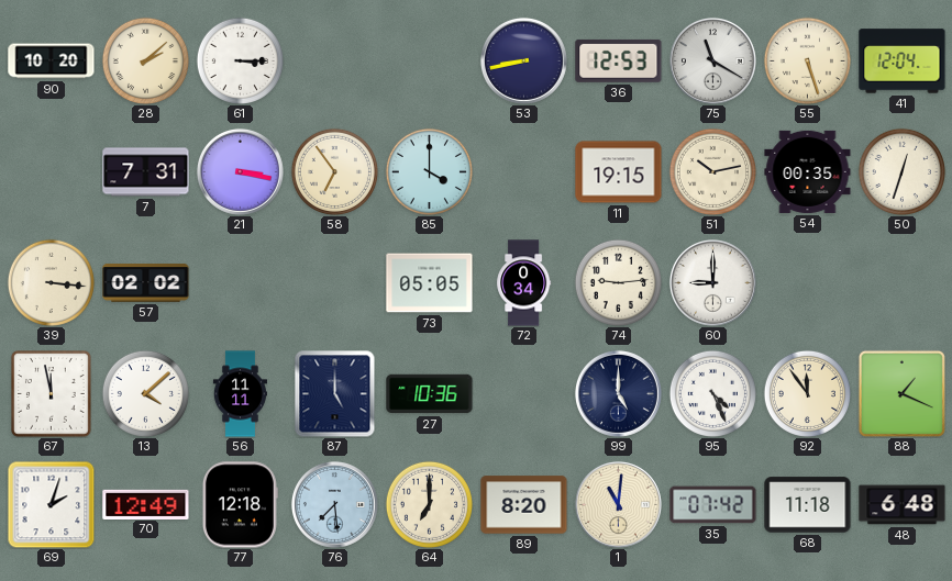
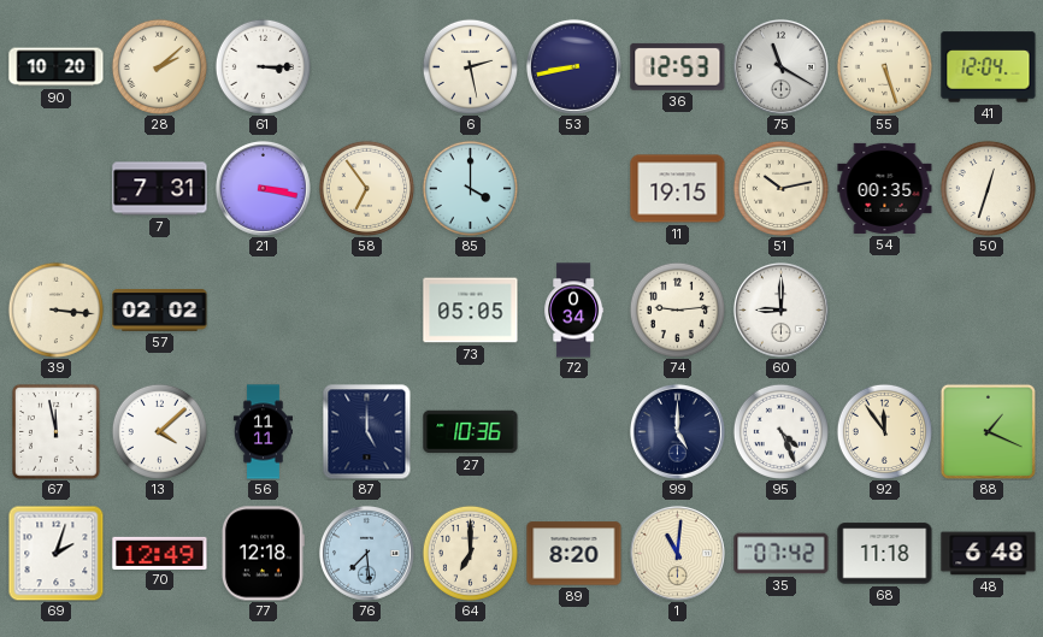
6: none -> 2:28
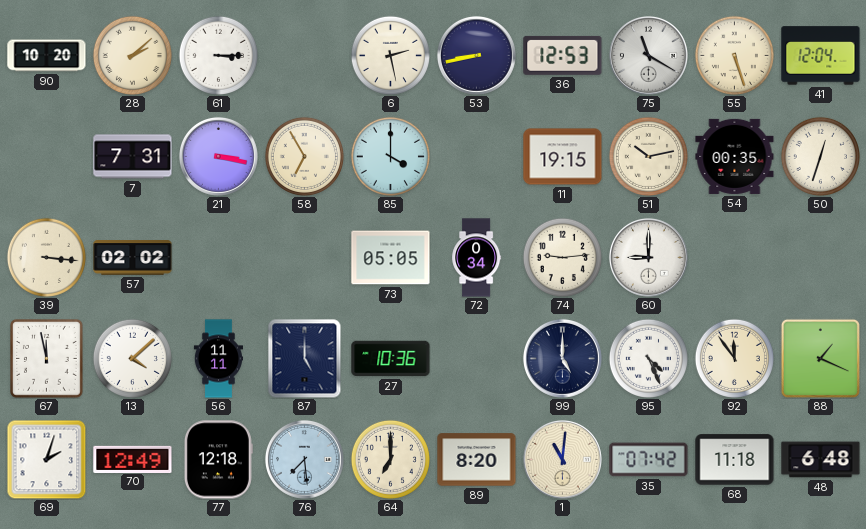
58: 6:54 -> 6:55
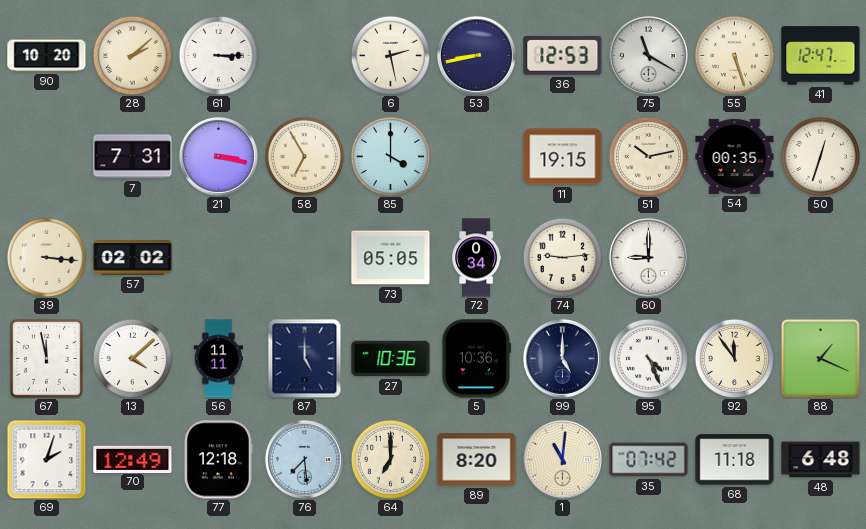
41: 12:04 -> 12:47
5: none -> 10:36
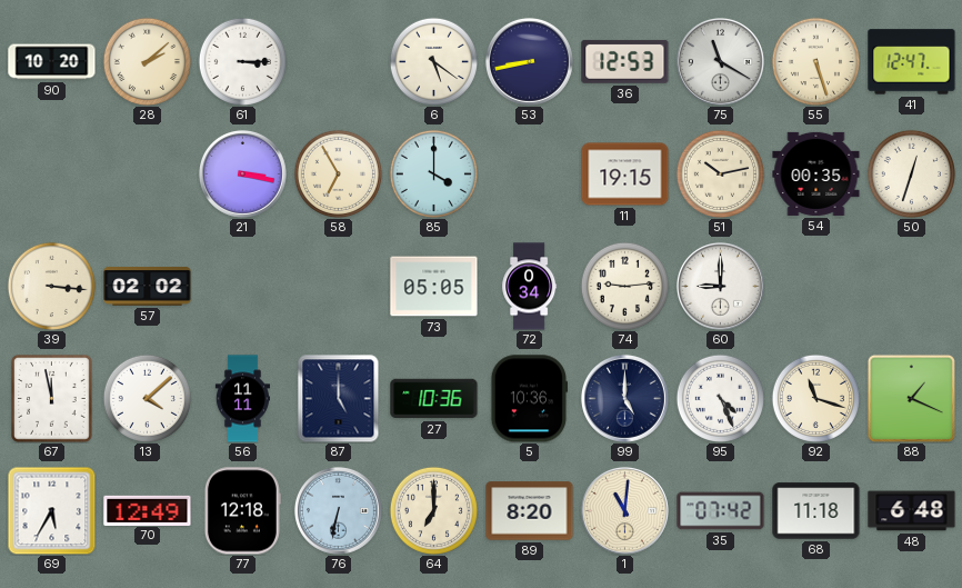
6: 2:28 -> 5:21
7: 7:31 -> none
92: 11:54 -> 11:18
69: 2:03 -> 5:35
76: 7:29 -> 6:32
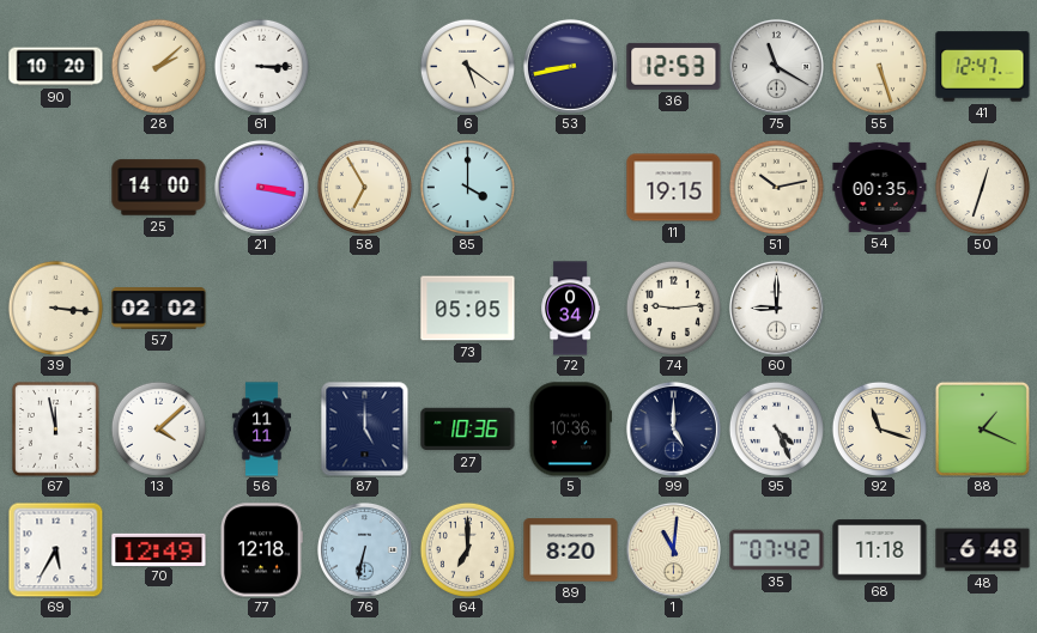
25: none -> 14:00
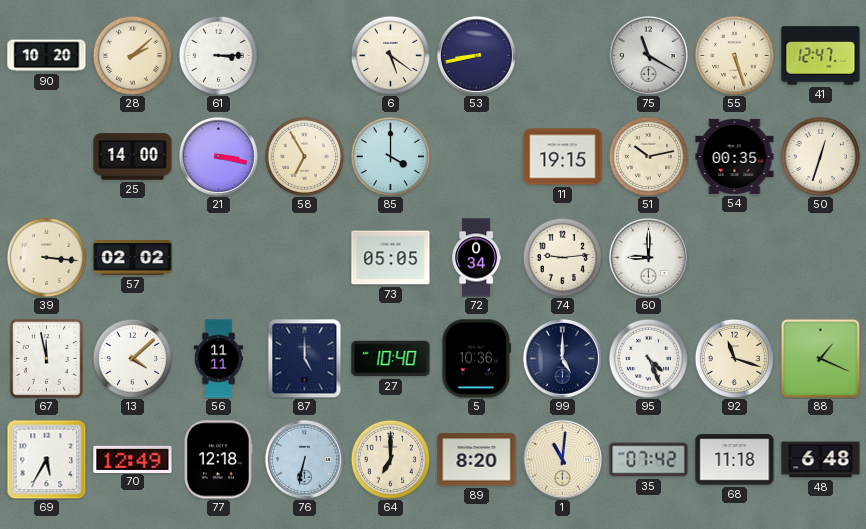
36: 12:53 -> none
27: 10:36 -> 10:40
